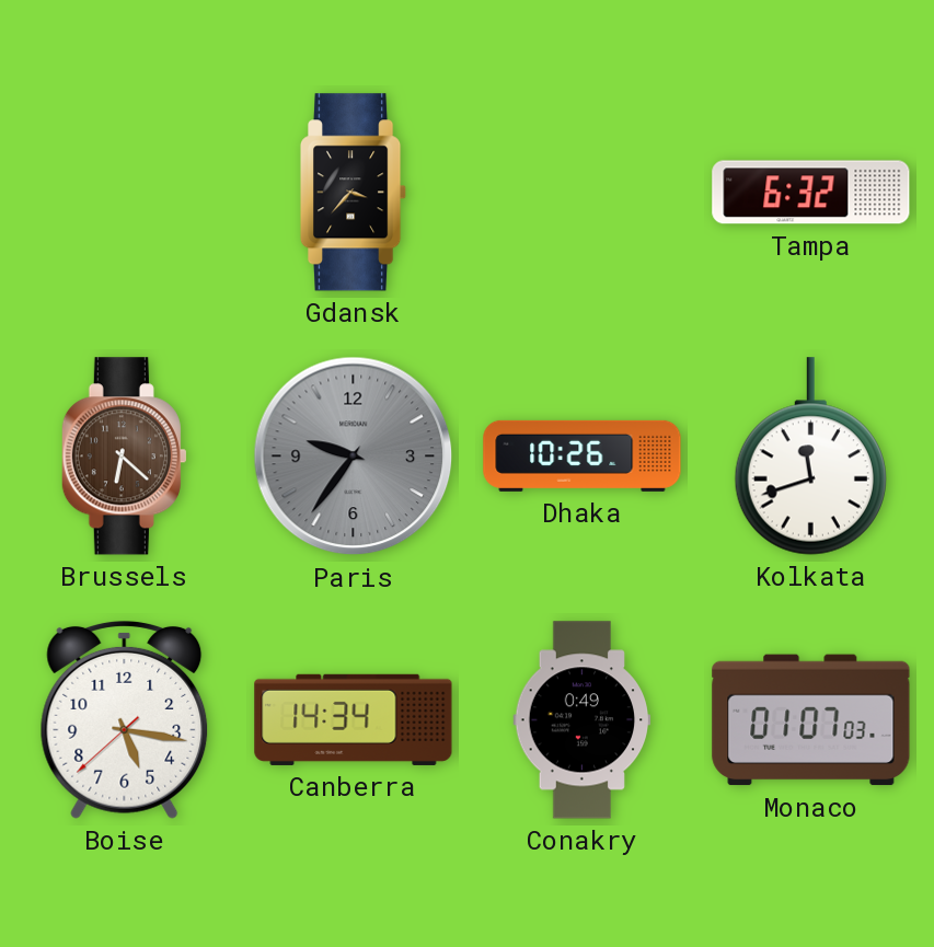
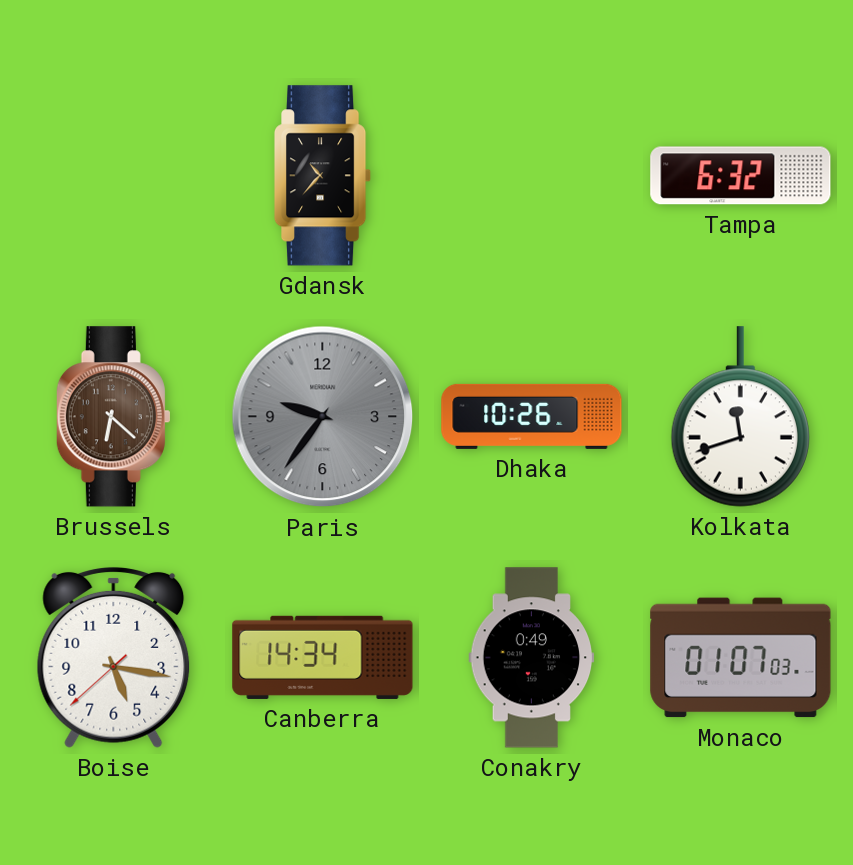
Gdansk: 3:37 -> 10:37
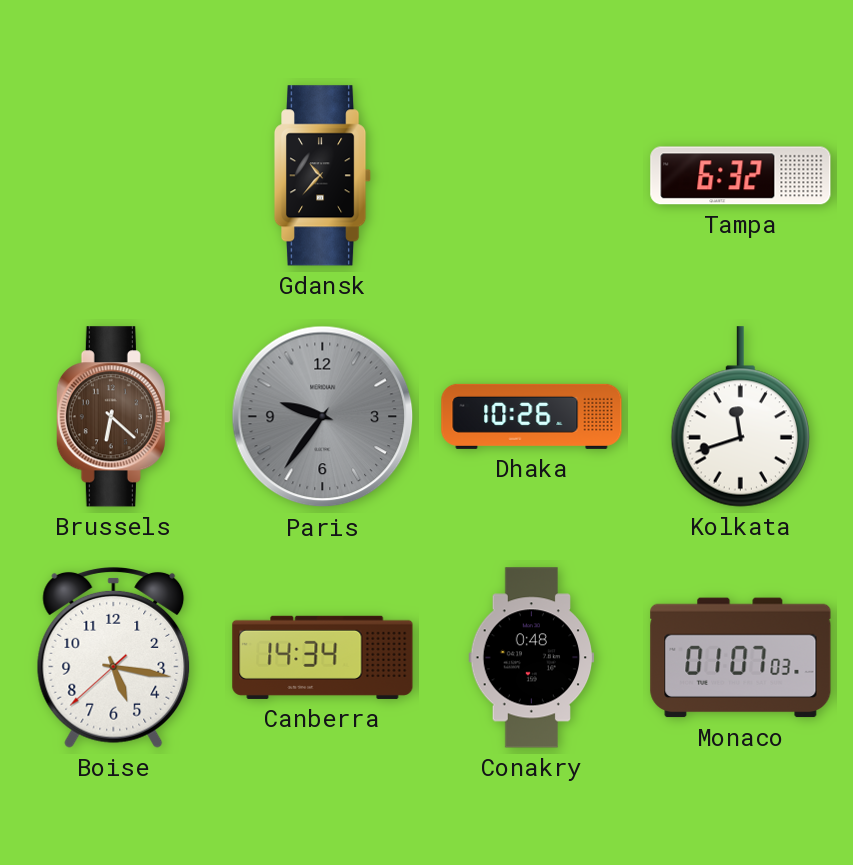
Conakry: 0:49 -> 0:48
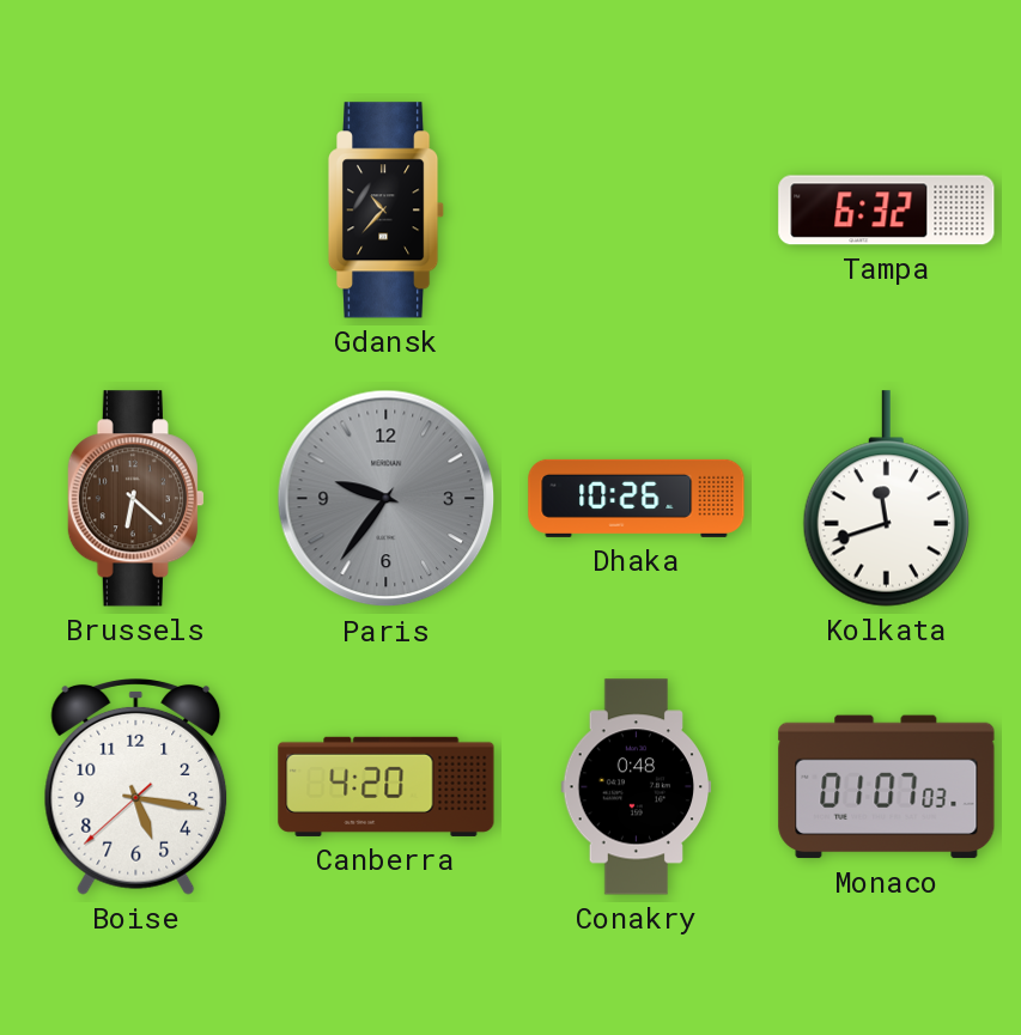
Canberra: 14:34 -> 4:20
